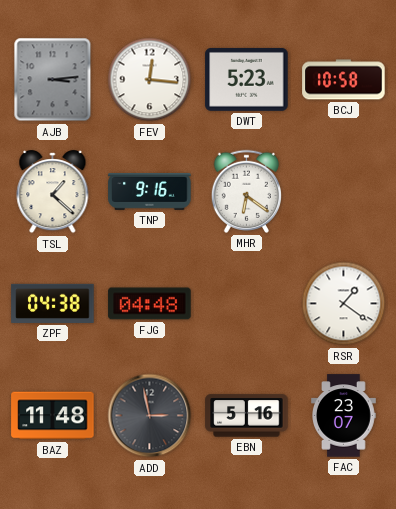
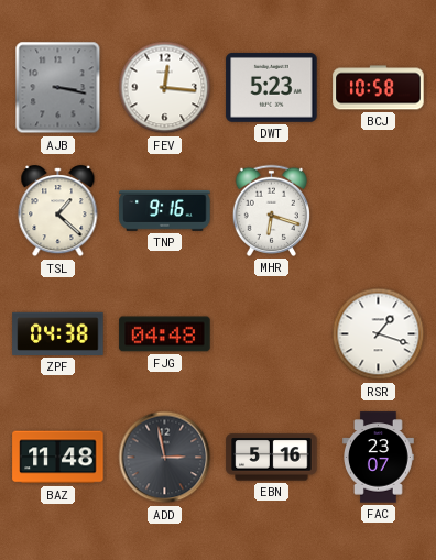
AJB: 3:14 -> 3:17
MHR: 6:21 -> 6:18
RSR: 1:21 -> 1:18
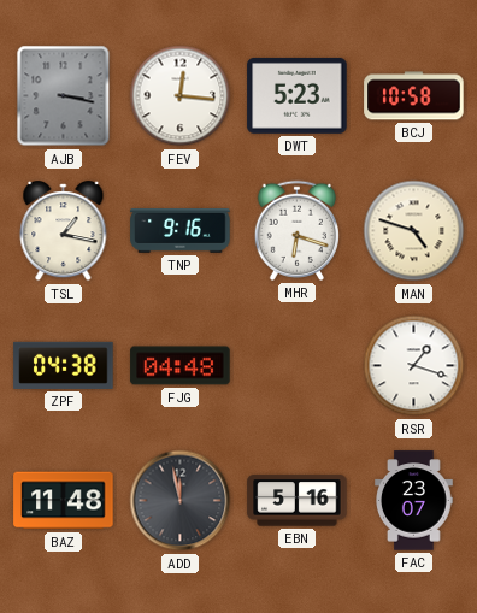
TSL: 1:22 -> 1:17
MAN: none -> 4:48
ADD: 2:58 -> 11:58
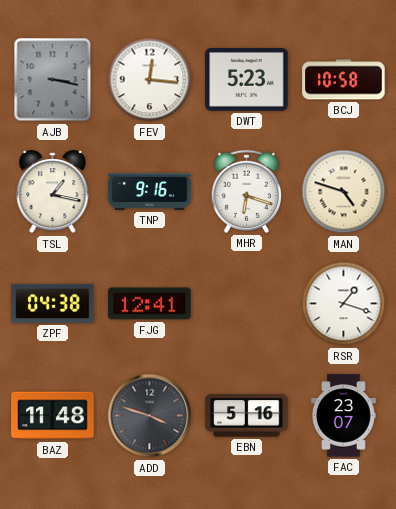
FJG: 04:48 -> 12:41
ADD: 11:58 -> 3:48
